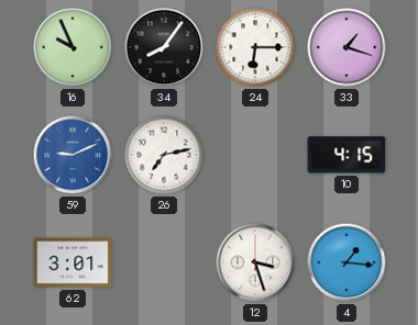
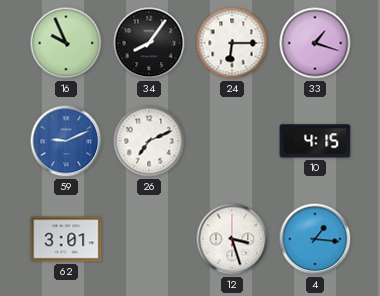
26: 7:13 -> 7:11
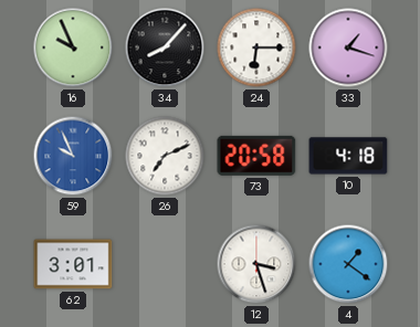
34: 8:06 -> 8:07
59: 9:11 -> 9:56
73: none -> 20:58
10: 4:15 -> 4:18
4: 1:16 -> 1:21
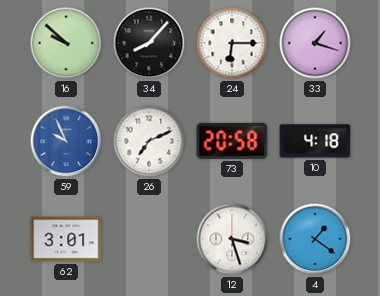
16: 9:56 -> 9:52
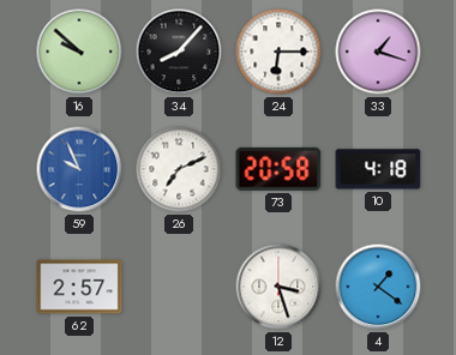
62: 3:01 -> 2:57
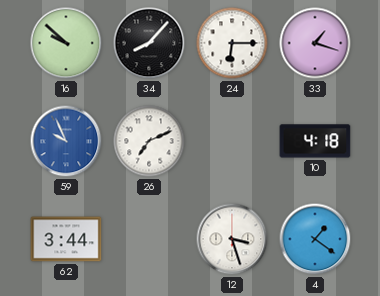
73: 20:58 -> none
62: 2:57 -> 3:44
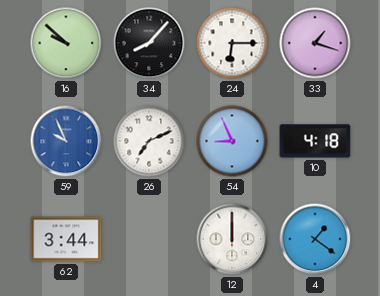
54: none -> 8:56
12: 3:27 -> 12:00
